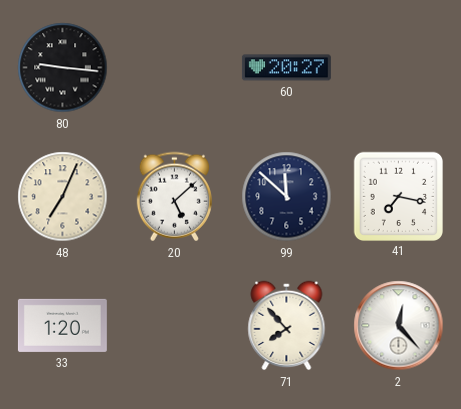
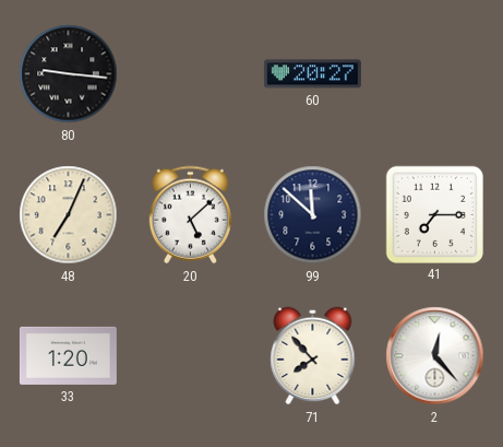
41: 7:17 -> 7:15
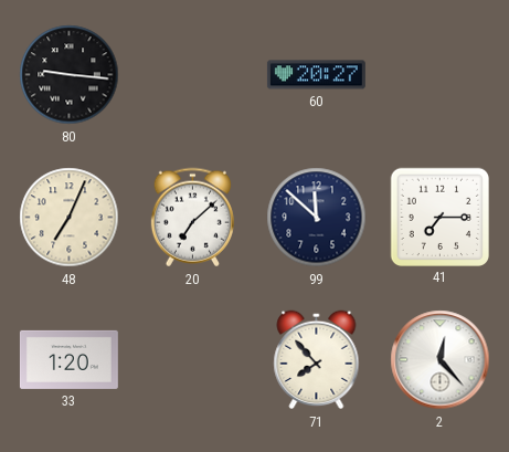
20: 5:08 -> 7:08
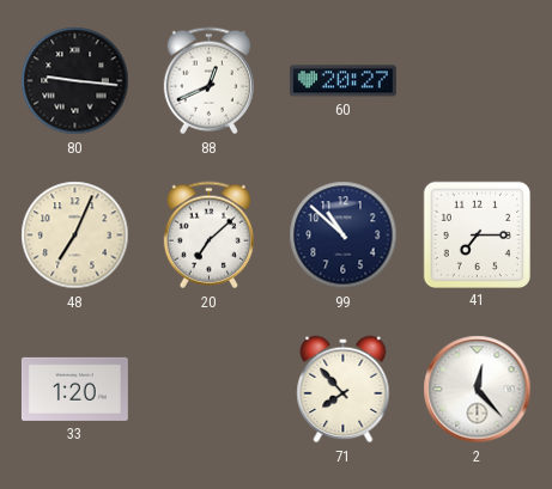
88: none -> 12:41
99: 11:52 -> 10:52
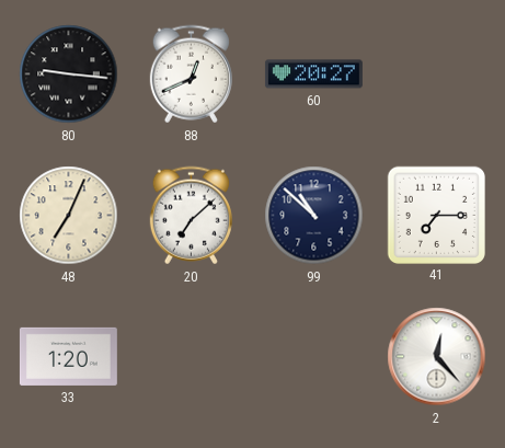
71: 7:53 -> none
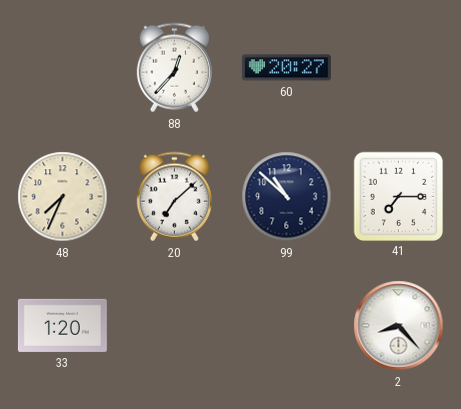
80: 9:16 -> none
88: 12:41 -> 12:37
48: 7:04 -> 7:34
2: 12:23 -> 8:23
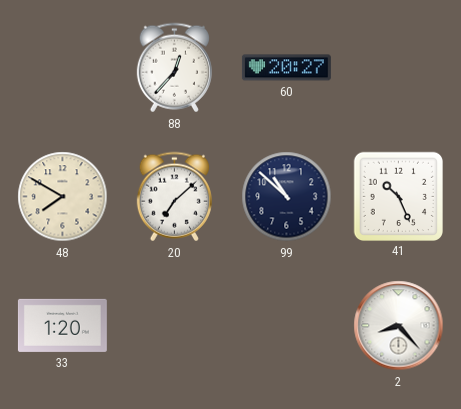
48: 7:34 -> 7:50
41: 7:15 -> 10:26
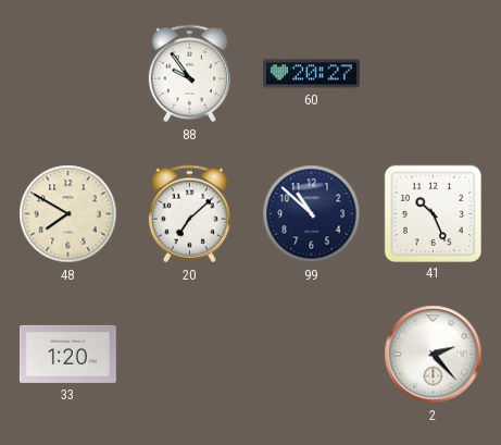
88: 12:37 -> 9:54
2: 8:23 -> 2:23
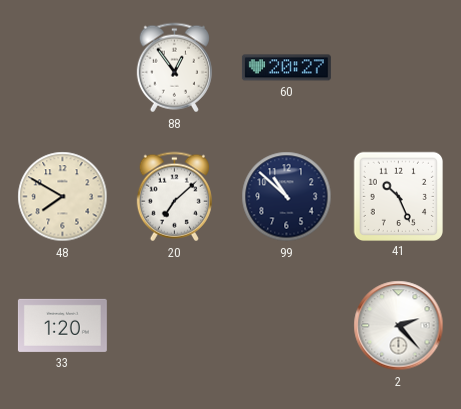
88: 9:54 -> 12:54
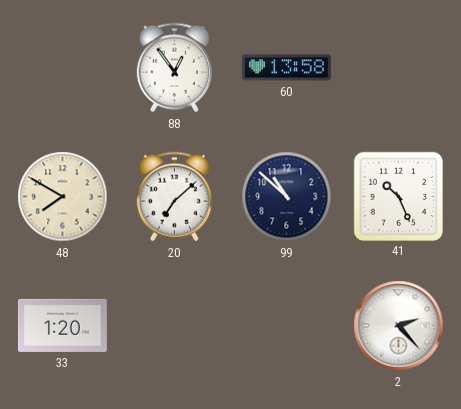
60: 20:27 -> 13:58
